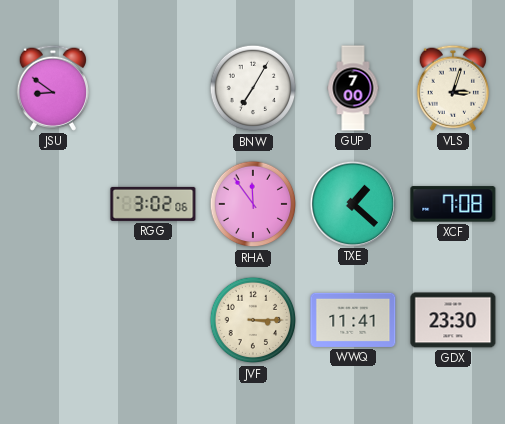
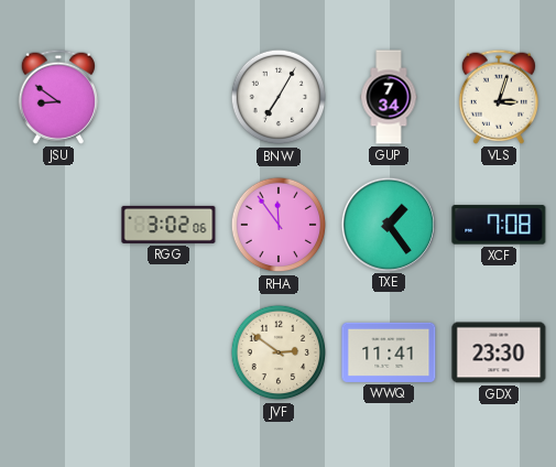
GUP: 7:00 -> 7:34
TXE: 1:22 -> 1:24
JVF: 3:15 -> 2:51
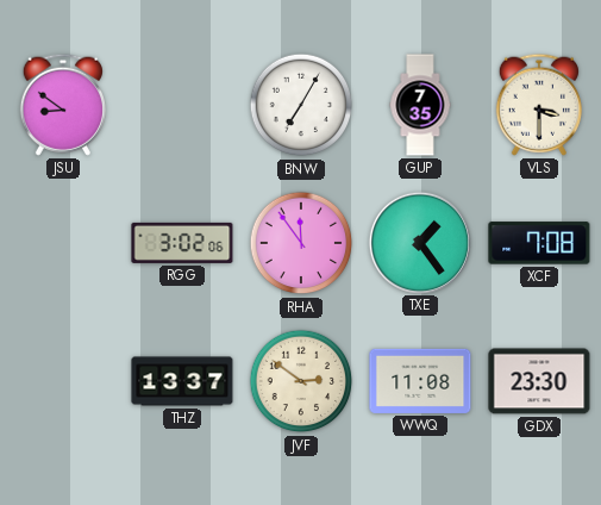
GUP: 7:34 -> 7:35
VLS: 3:03 -> 3:30
THZ: none -> 13:37
WWQ: 11:41 -> 11:08
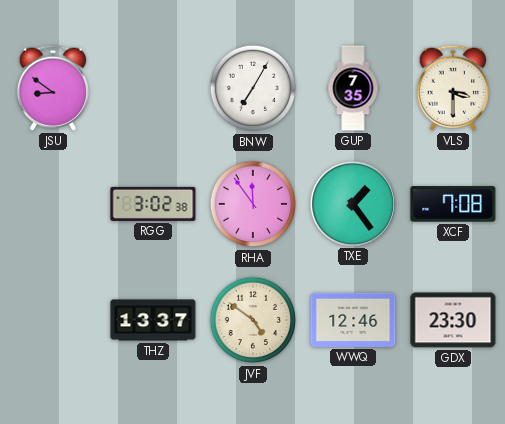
RGG: 3:02:06 -> 3:02:38
JVF: 2:51 -> 4:51
WWQ: 11:08 -> 12:46
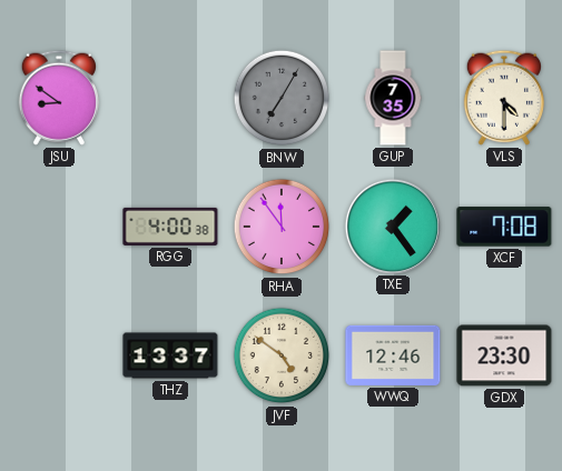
BNW dial: white -> grey
VLS: 3:30 -> 4:30
RGG: 3:02 -> 4:00
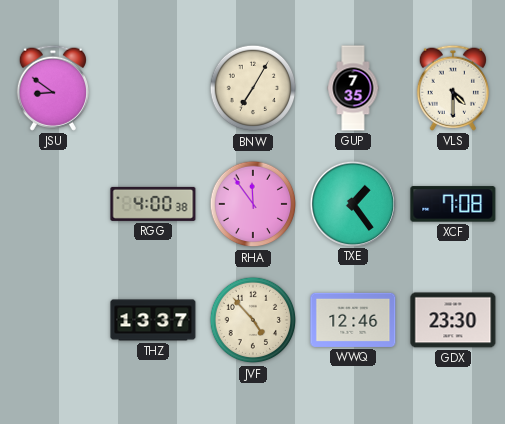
BNW dial: grey -> cream
JVF: 4:51 -> 4:53
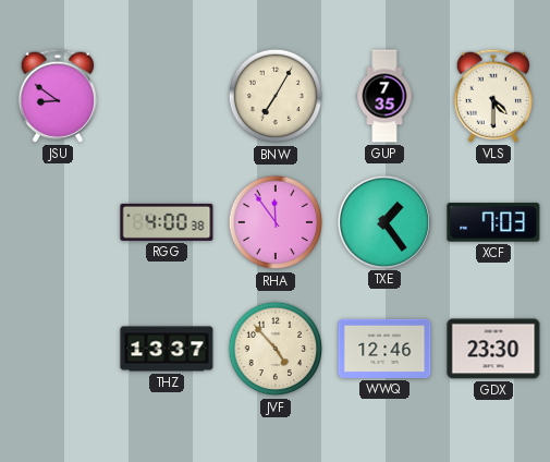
XCF: 7:08 -> 7:03
